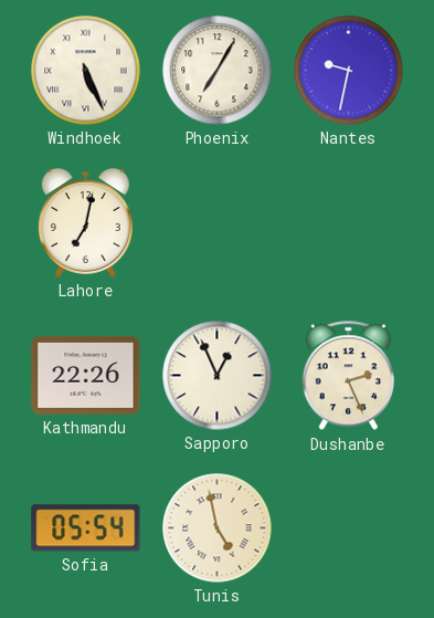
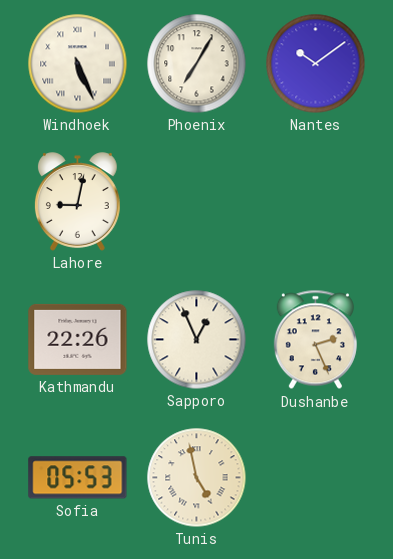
Nantes: 9:32 -> 10:09
Lahore: 7:02 -> 9:02
Sofia: 05:54 -> 05:53
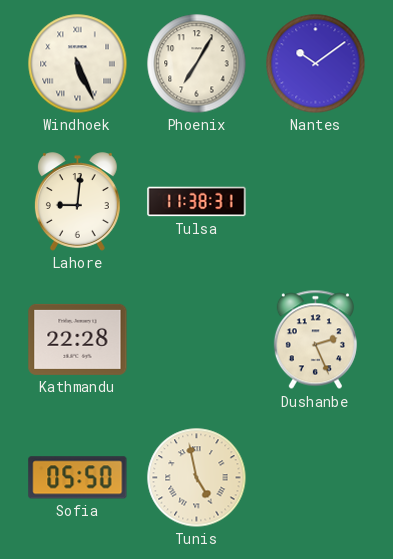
Lahore: 9:02 -> 9:01
Tulsa: none -> 11:38
Kathmandu: 22:26 -> 22:28
Sapporo: 12:56 -> none
Sofia: 05:53 -> 05:50
